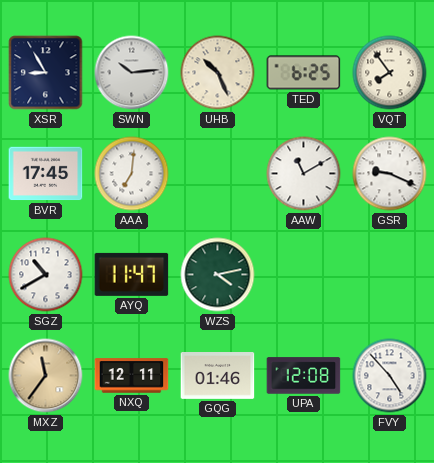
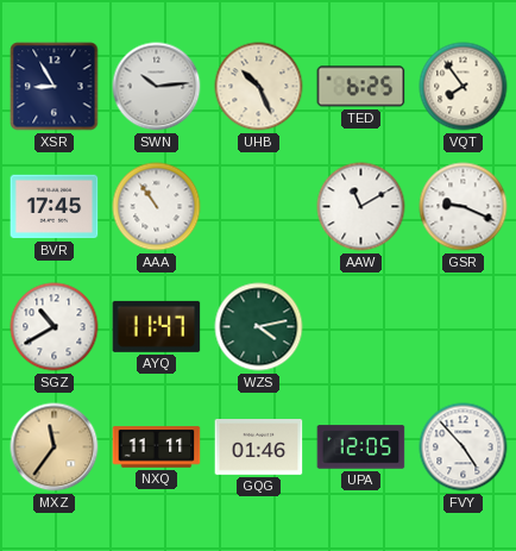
AAA: 7:01 -> 10:54
NXQ: 12:11 -> 11:11
UPA: 12:08 -> 12:05
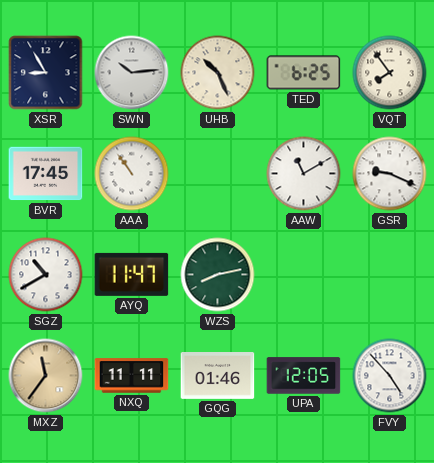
WZS: 4:13 -> 8:13
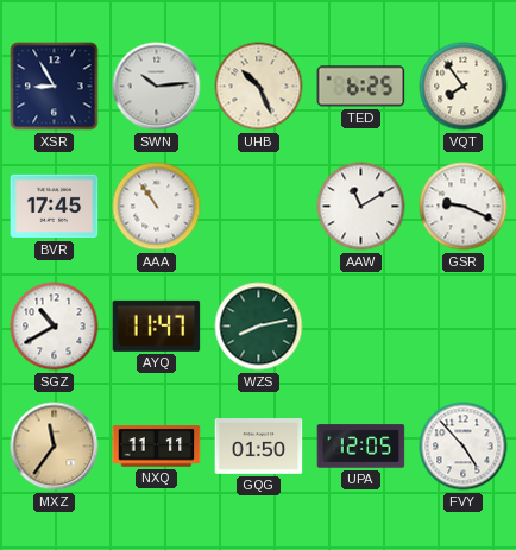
GQG: 01:46 -> 01:50
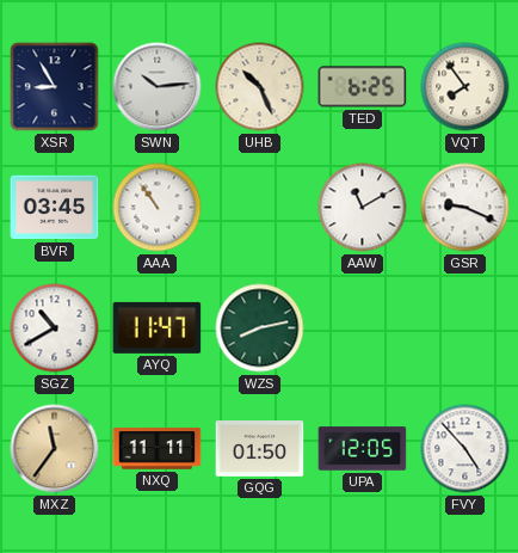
BVR: 17:45 -> 03:45
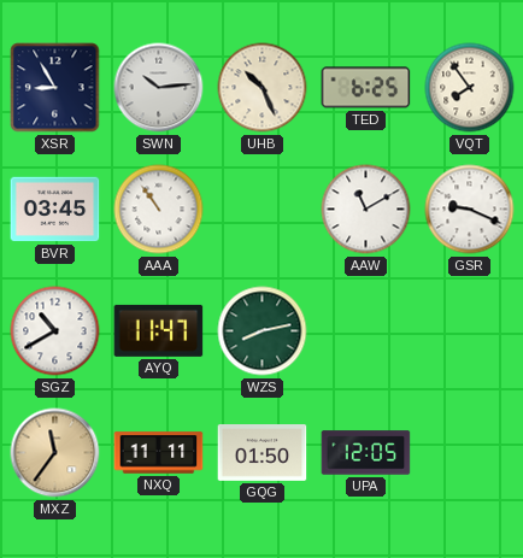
FVY: 4:53 -> none
